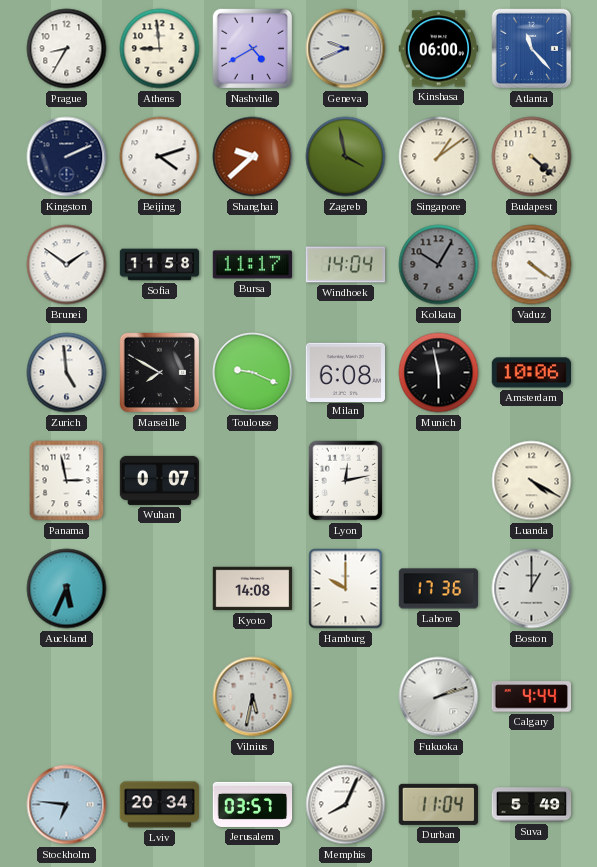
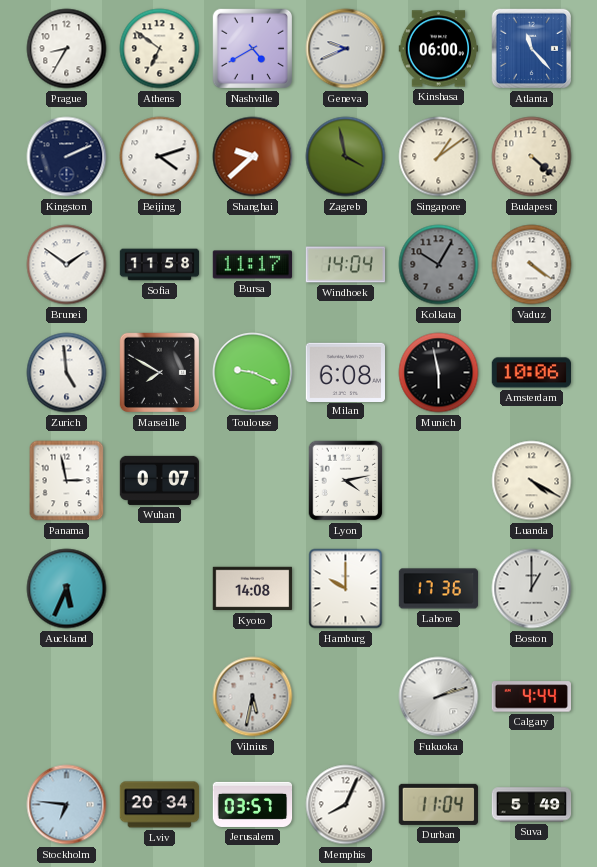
Athens: 8:59 -> 6:51
Lyon: 12:13 -> 4:13
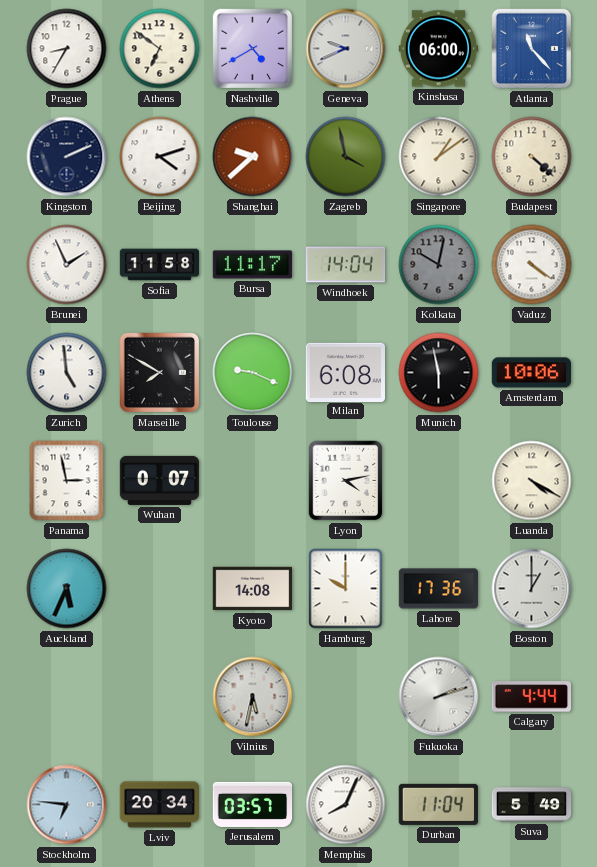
Brunei: 1:51 -> 1:56
Kolkata: 10:05 -> 10:02
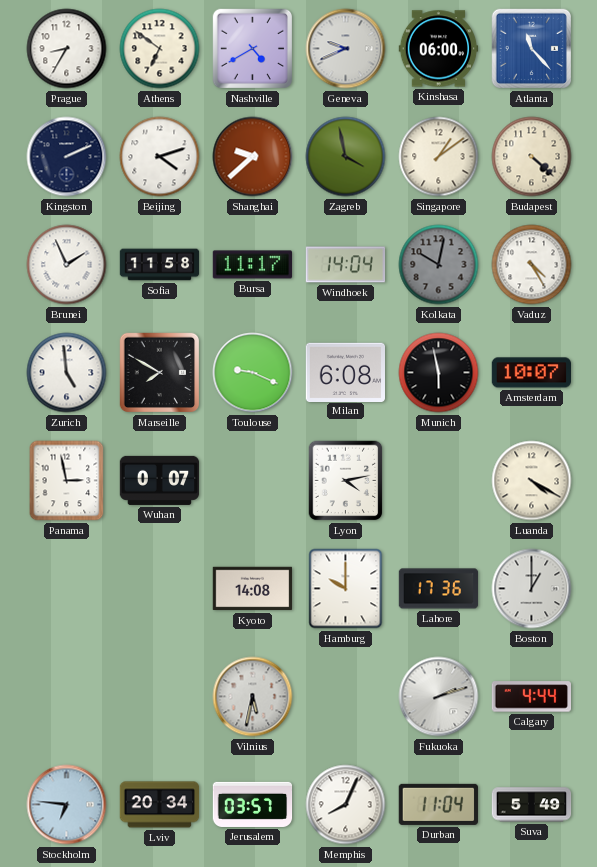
Vaduz: 4:21 -> 4:25
Amsterdam: 10:06 -> 10:07
Auckland: 5:34 -> none
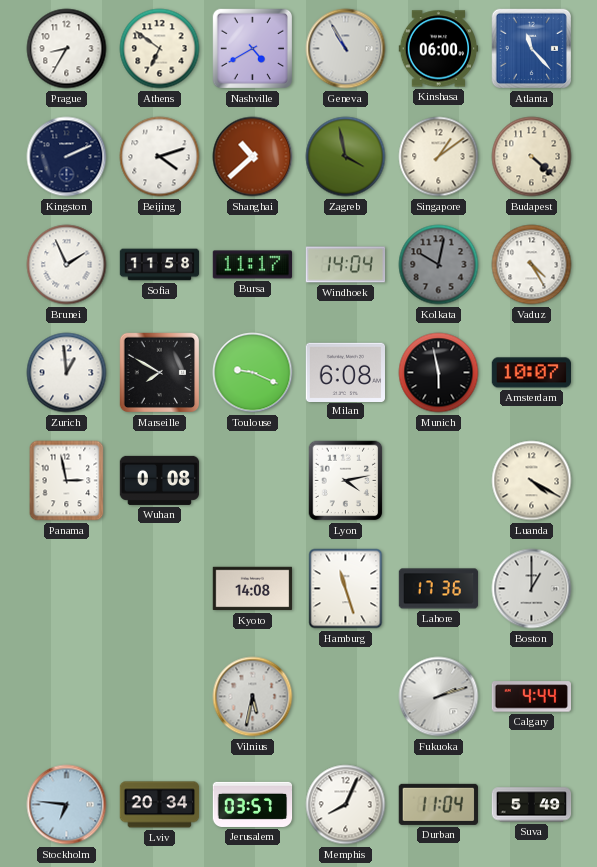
Geneva: 9:41 -> 10:55
Shanghai: 9:38 -> 10:38
Zurich: 4:59 -> 12:59
Wuhan: 0:07 -> 0:08
Hamburg: 10:00 -> 11:27
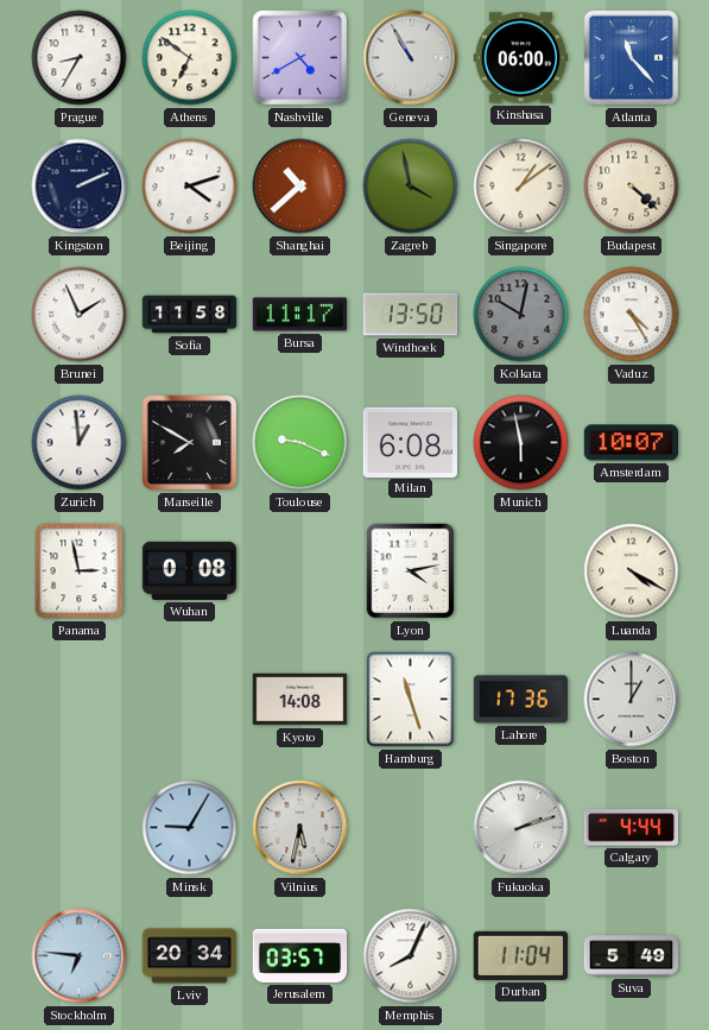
Windhoek: 14:04 -> 13:50
Minsk: none -> 9:05
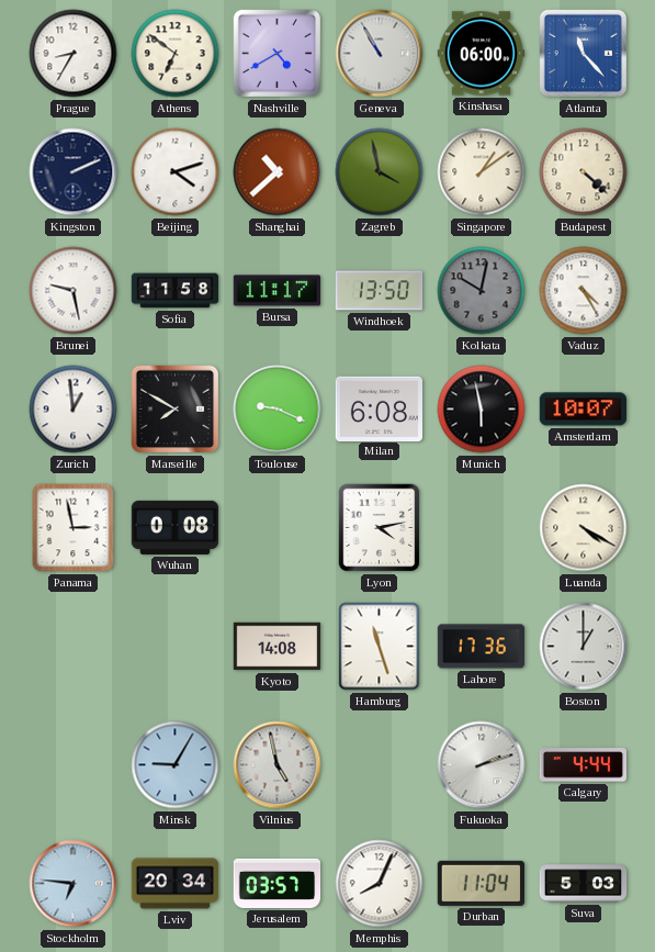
Brunei: 1:56 -> 9:28
Vilnius: 5:32 -> 4:58
Suva: 5:49 -> 5:03
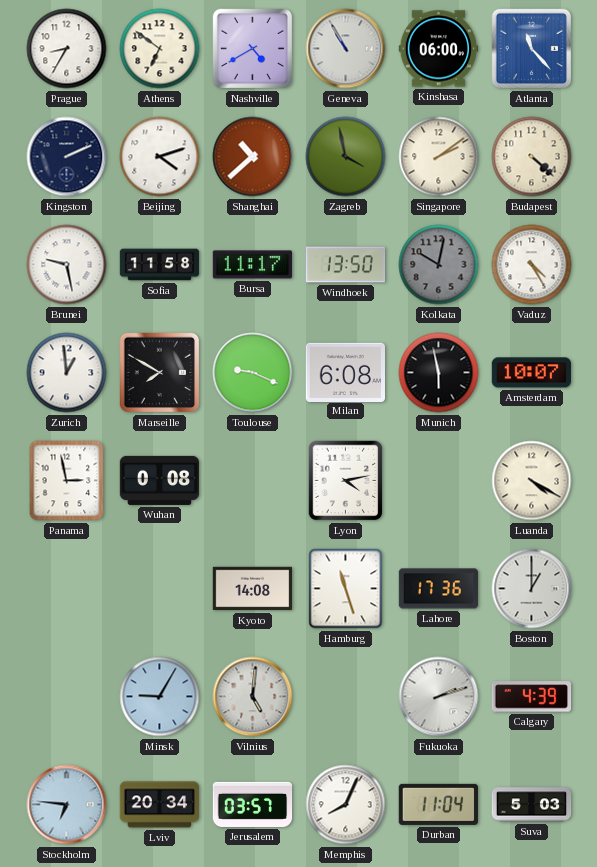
Singapore: 1:09 -> 2:09
Vilnius: 4:58 -> 5:01
Calgary: 4:44 -> 4:39
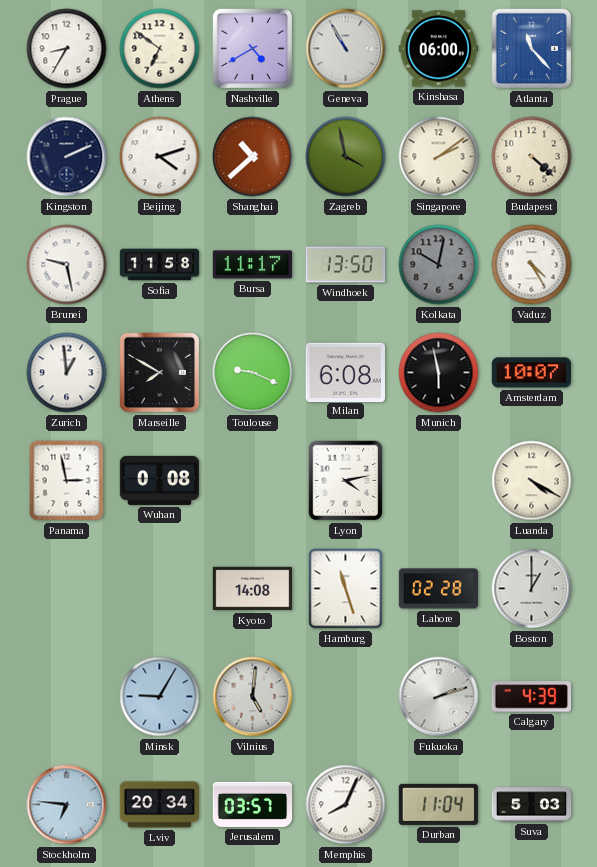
Lahore: 17:36 -> 02:28
